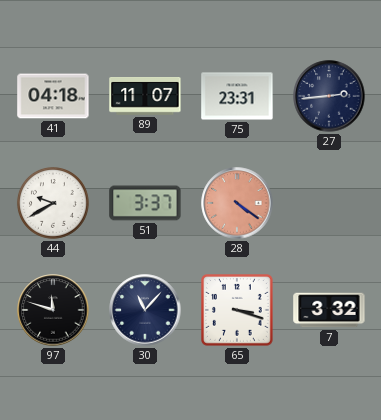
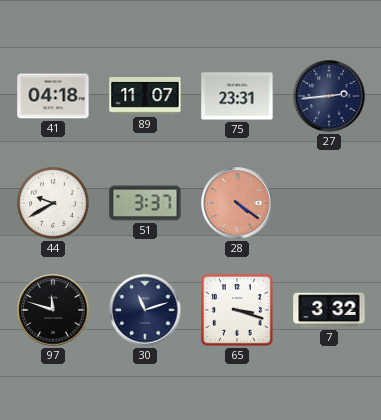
30: 11:07 -> 11:12
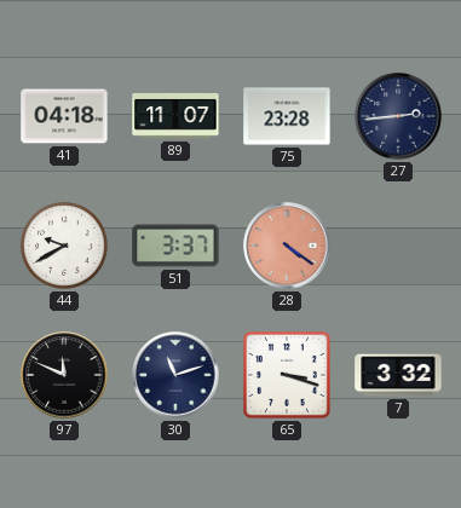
75: 23:31 -> 23:28
97: 11:48 -> 11:49
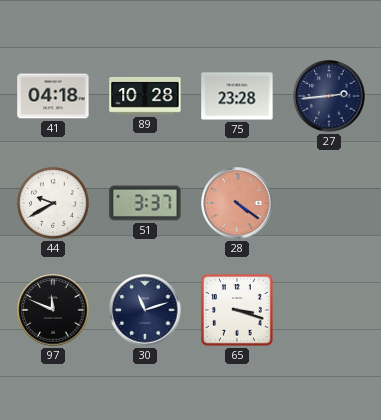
89: 11:07 -> 10:28
7: 3:32 -> none
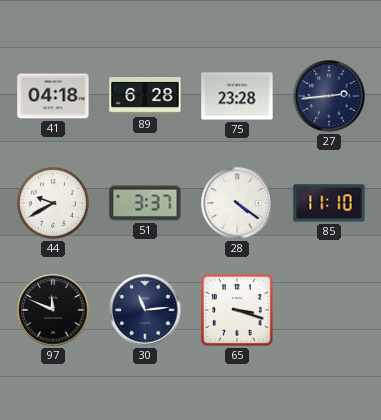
89: 10:28 -> 6:28
28 dial: salmon -> white
85: none -> 11:10
30: 11:12 -> 11:14
